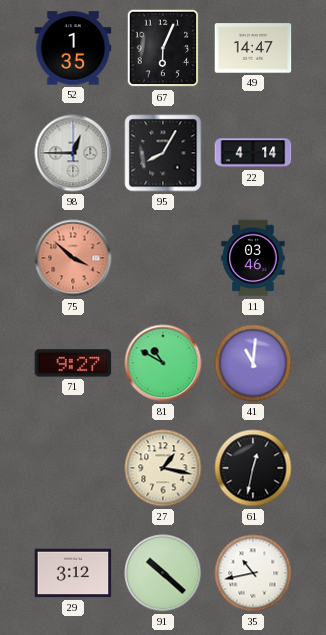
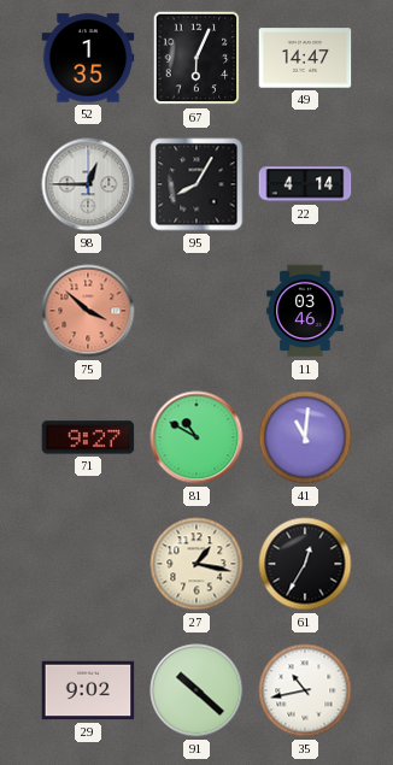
61: 12:32 -> 12:35
29: 3:12 -> 9:02
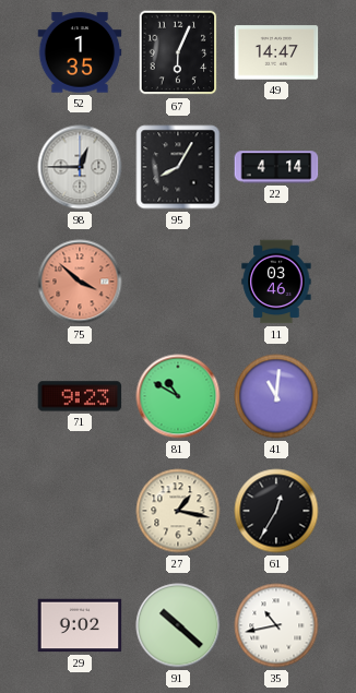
71: 9:27 -> 9:23
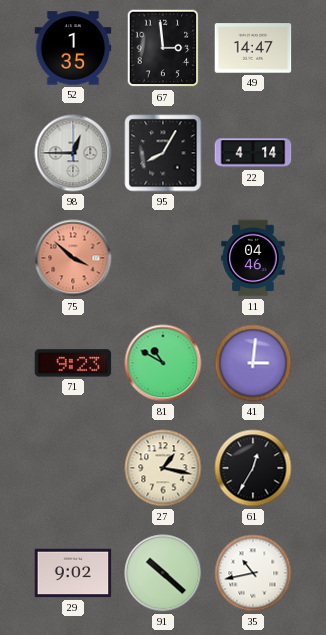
67: 6:04 -> 2:59
11: 03:46 -> 04:46
41: 11:01 -> 3:01
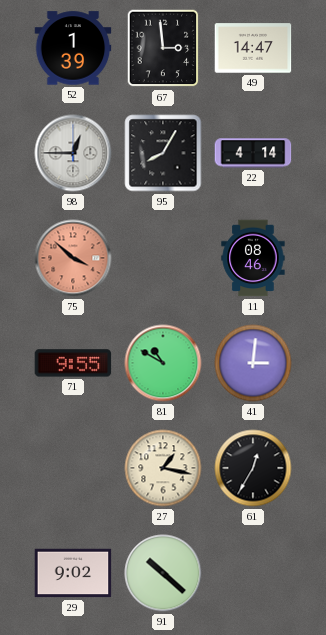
52: 1:35 -> 1:39
11: 04:46 -> 08:46
71: 9:23 -> 9:55
35: 10:43 -> none
